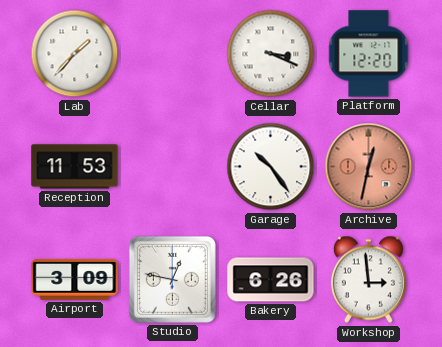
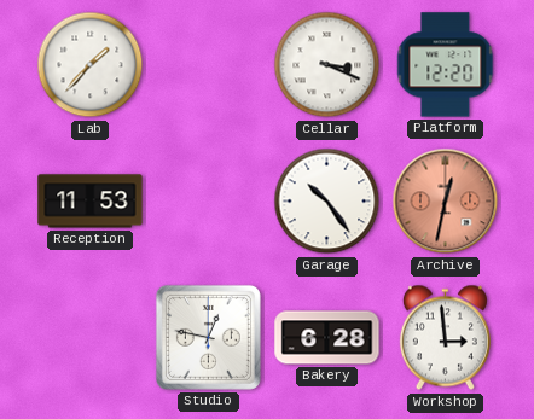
Airport: 3:09 -> none
Bakery: 6:26 -> 6:28
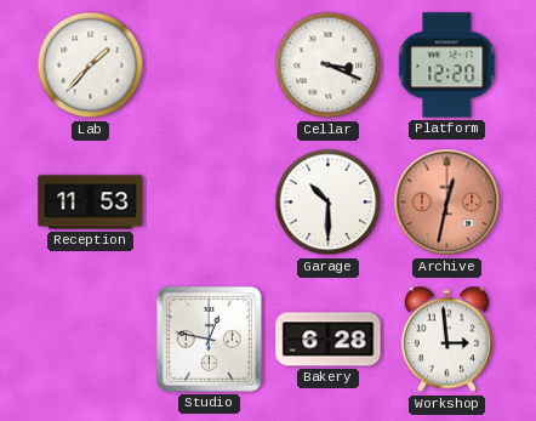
Garage: 10:24 -> 10:30
